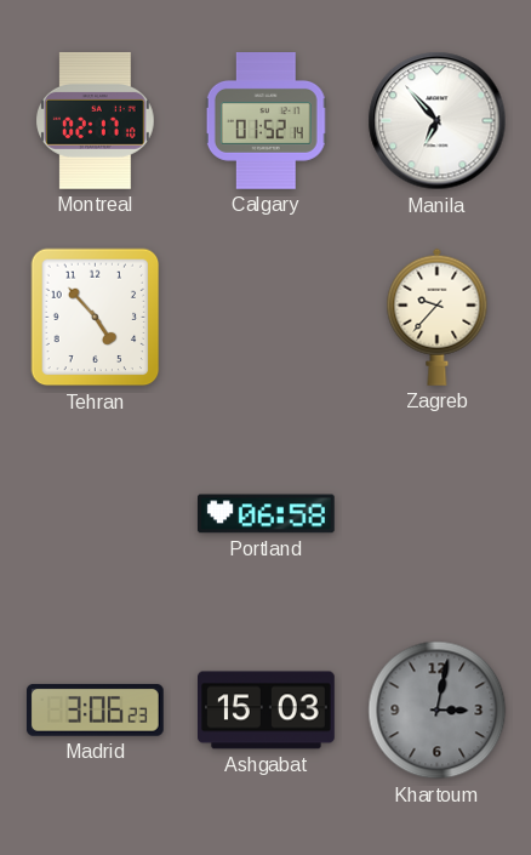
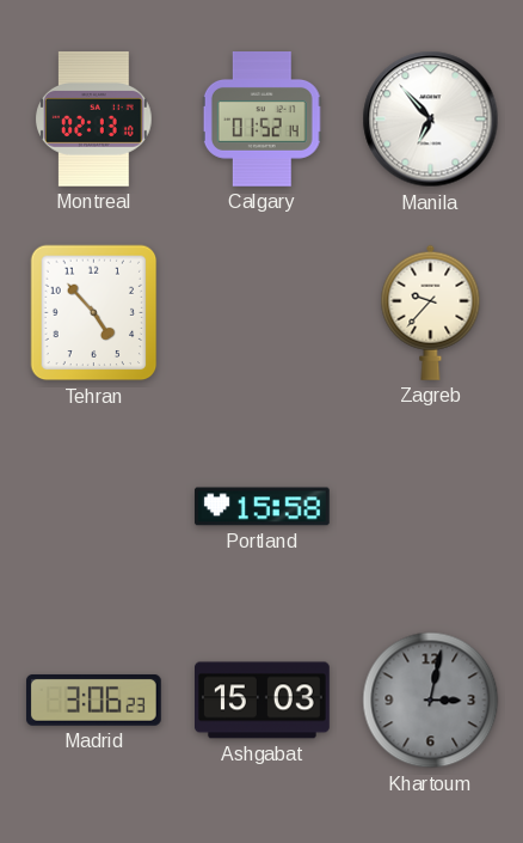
Montreal: 02:17 -> 02:13
Portland: 06:58 -> 15:58
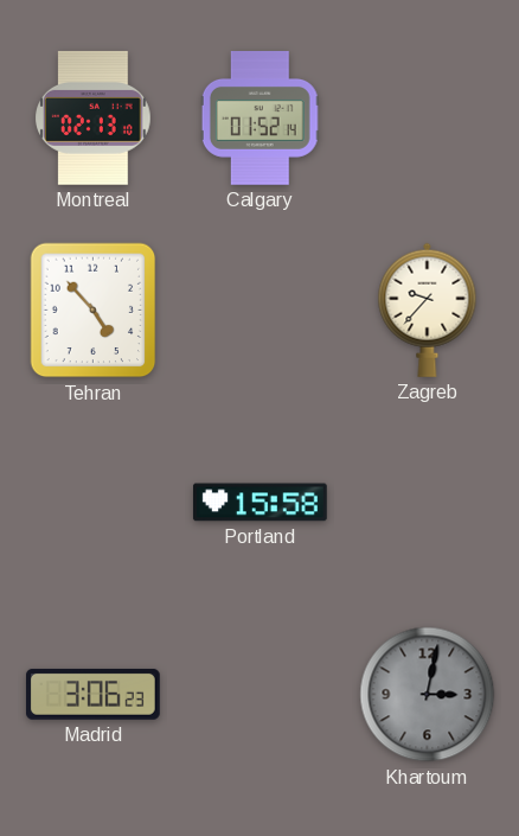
Manila: 6:53 -> none
Ashgabat: 15:03 -> none
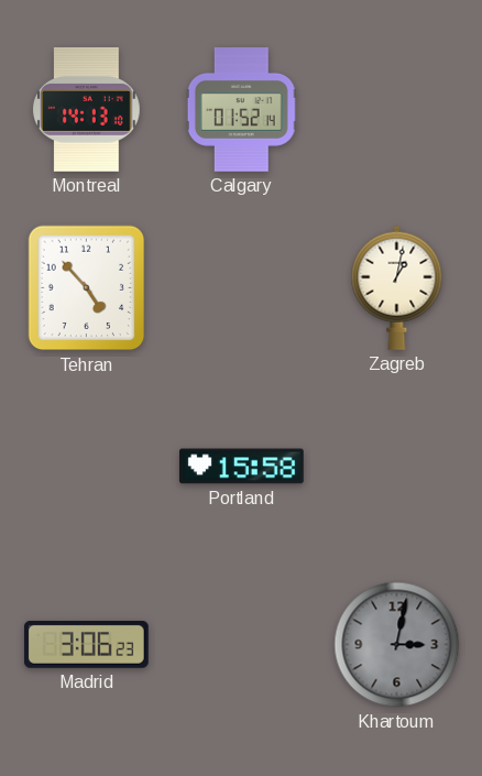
Montreal: 02:13 -> 14:13
Zagreb: 9:37 -> 1:02
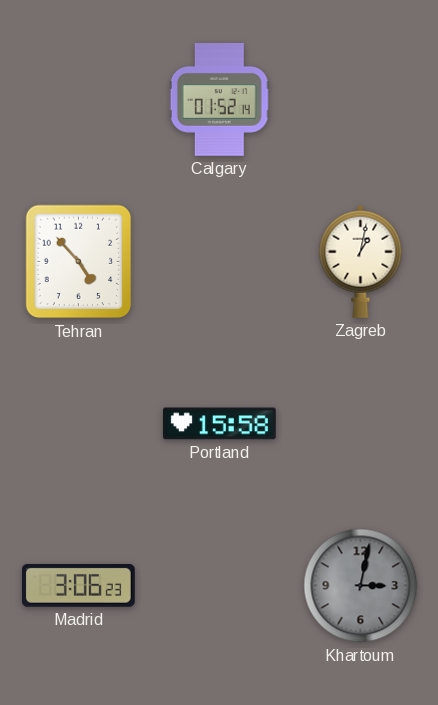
Montreal: 14:13 -> none
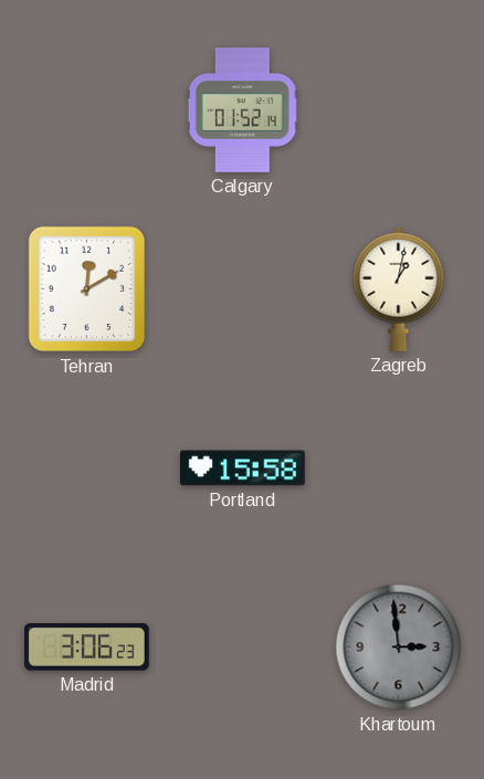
Tehran: 4:53 -> 12:10
Khartoum: 3:02 -> 2:59
